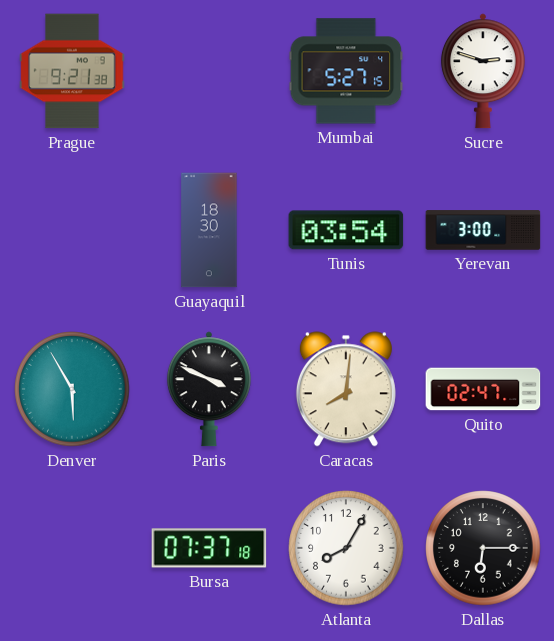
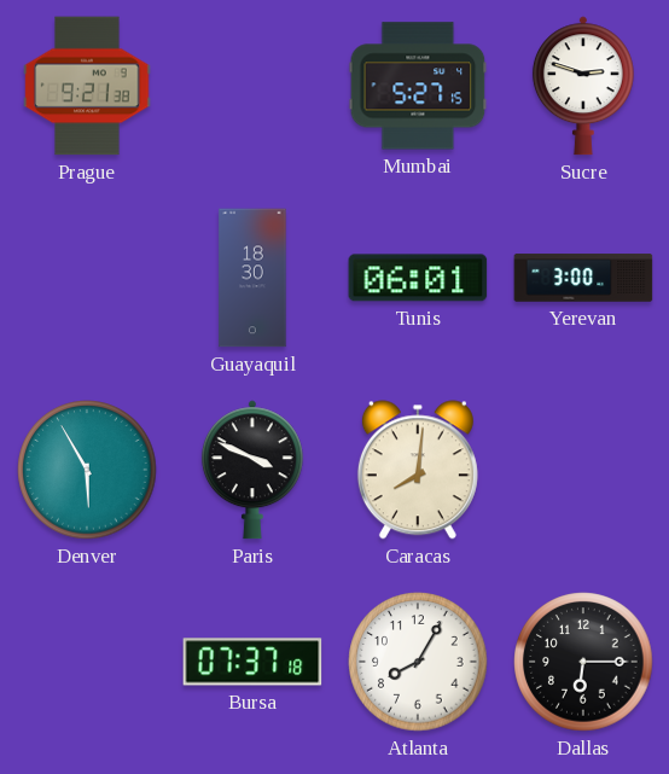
Tunis: 03:54 -> 06:01
Quito: 02:47 -> none
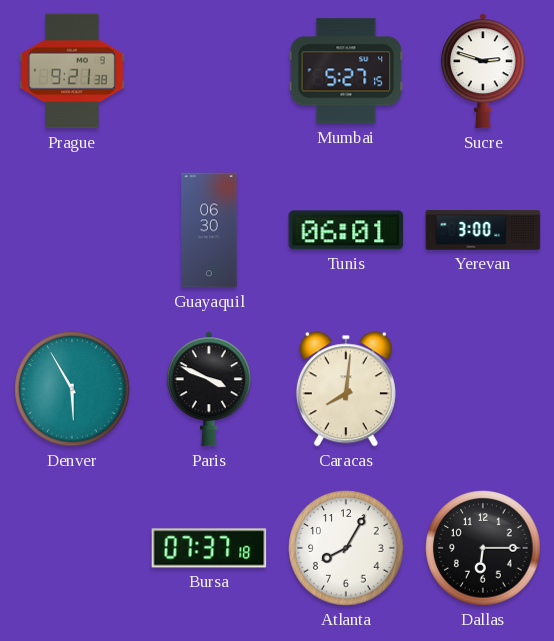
Guayaquil: 18:30 -> 06:30
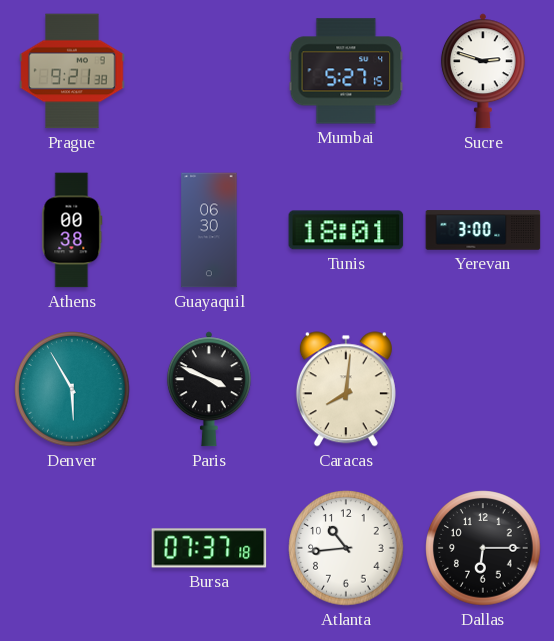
Athens: none -> 00:38
Tunis: 06:01 -> 18:01
Atlanta: 8:05 -> 10:44
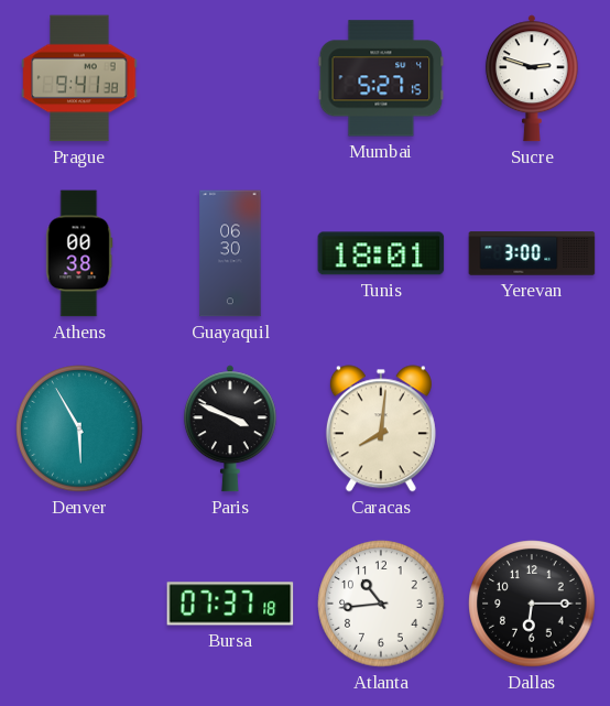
Prague: 9:21 -> 9:41
